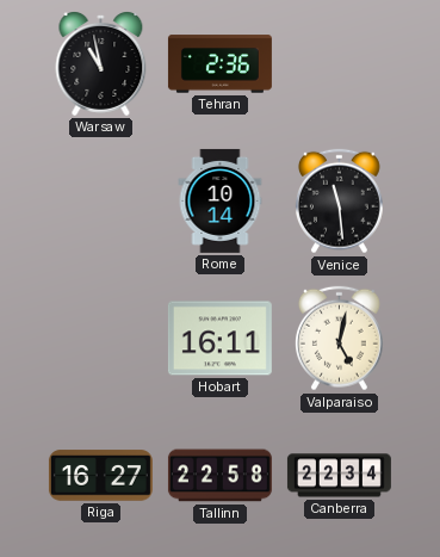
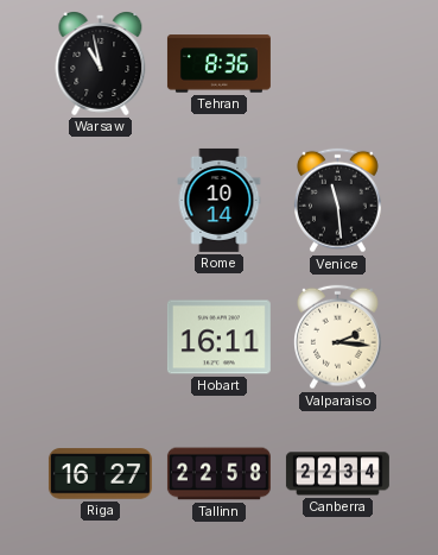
Tehran: 2:36 -> 8:36
Valparaiso: 5:02 -> 2:16
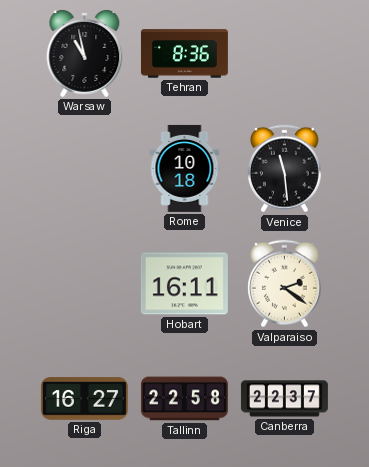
Rome: 10:14 -> 10:18
Valparaiso: 2:16 -> 2:21
Canberra: 22:34 -> 22:37
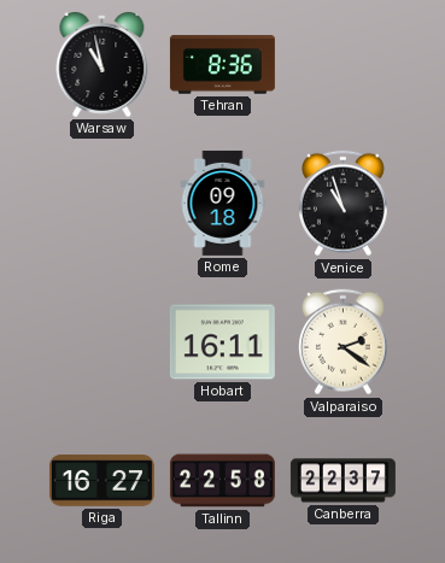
Rome: 10:18 -> 09:18
Venice: 11:29 -> 10:57
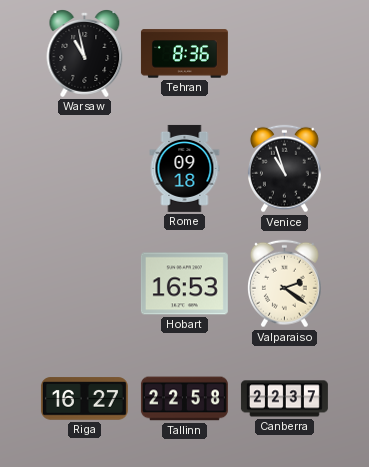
Hobart: 16:11 -> 16:53
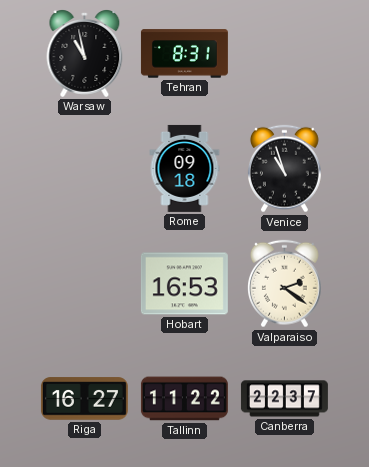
Tehran: 8:36 -> 8:31
Tallinn: 22:58 -> 11:22
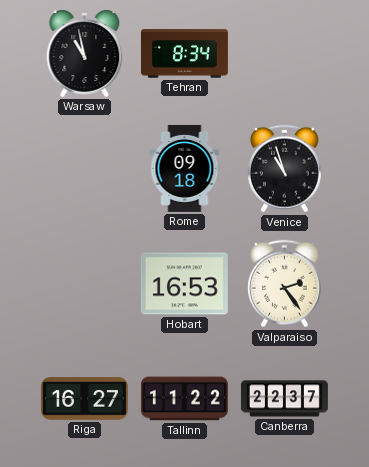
Tehran: 8:31 -> 8:34
Valparaiso: 2:21 -> 2:24
